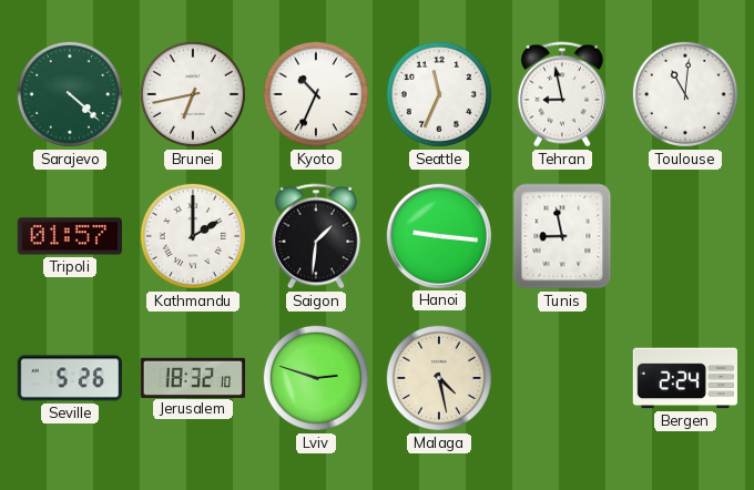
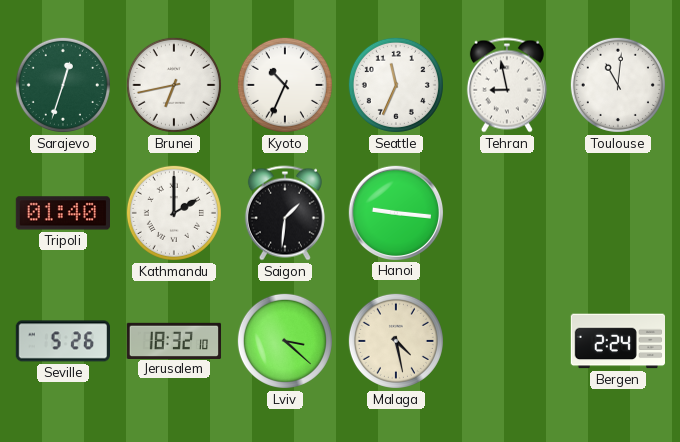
Sarajevo: 4:22 -> 12:33
Tripoli: 01:57 -> 01:40
Tunis: 8:58 -> none
Lviv: 2:48 -> 3:22
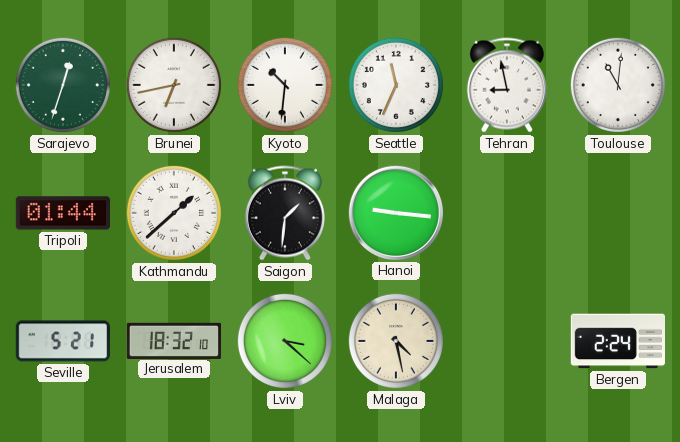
Kyoto: 10:34 -> 10:31
Tripoli: 01:40 -> 01:44
Kathmandu: 2:00 -> 1:38
Seville: 5:26 -> 5:21
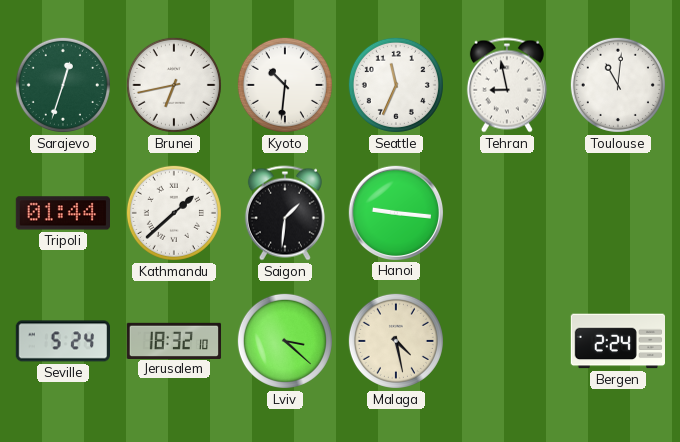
Seville: 5:21 -> 5:24
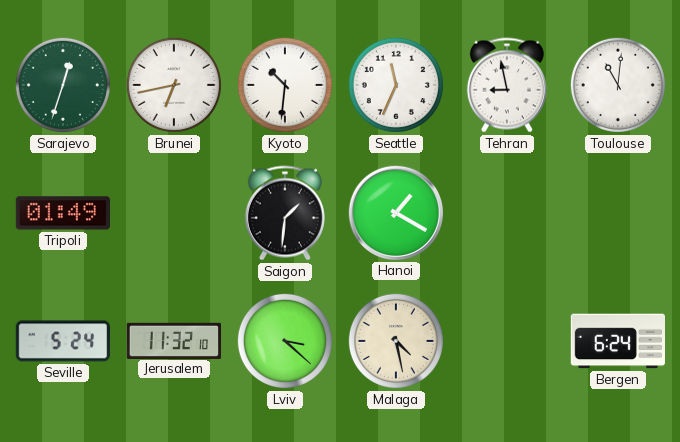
Tripoli: 01:44 -> 01:49
Kathmandu: 1:38 -> none
Hanoi: 9:16 -> 1:20
Jerusalem: 18:32 -> 11:32
Bergen: 2:24 -> 6:24
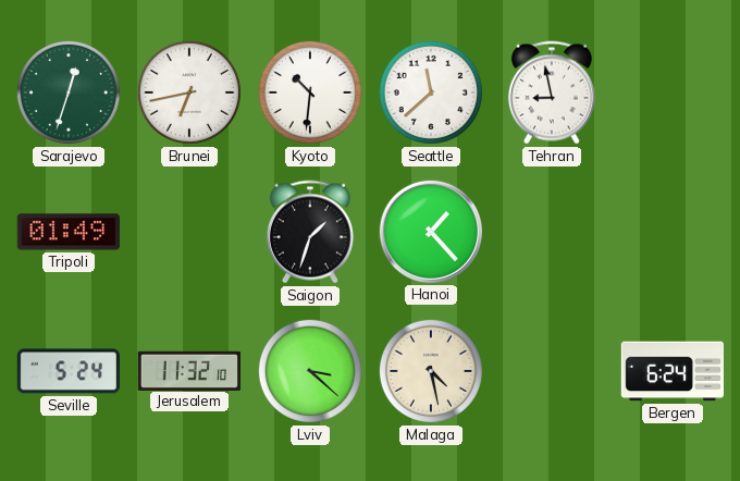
Seattle: 11:34 -> 11:38
Toulouse: 11:01 -> none
Saigon: 1:31 -> 1:33
Hanoi: 1:20 -> 1:23
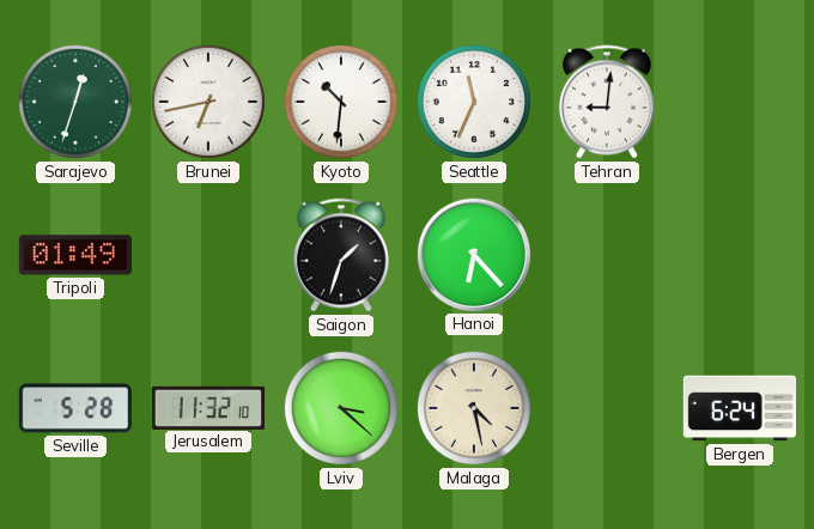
Seattle: 11:38 -> 11:34
Tehran: 8:58 -> 9:01
Hanoi: 1:23 -> 6:23
Seville: 5:24 -> 5:28
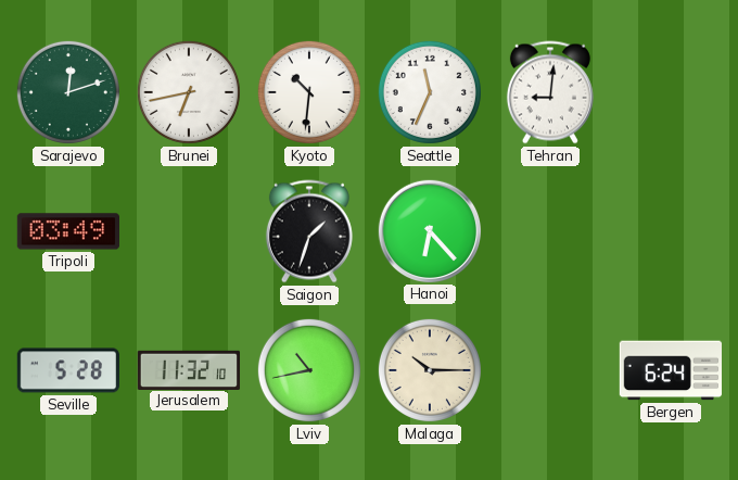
Sarajevo: 12:33 -> 12:12
Tripoli: 01:49 -> 03:49
Lviv: 3:22 -> 10:43
Malaga: 4:28 -> 10:15
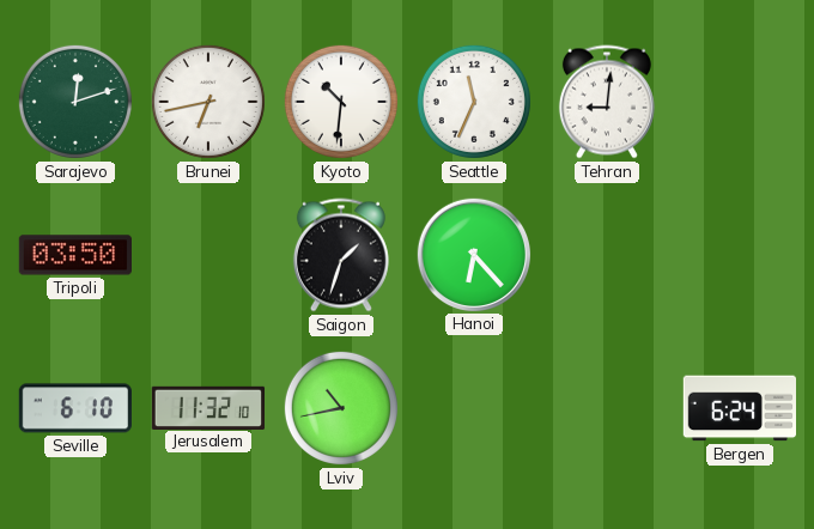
Tripoli: 03:49 -> 03:50
Seville: 5:28 -> 6:10
Malaga: 10:15 -> none
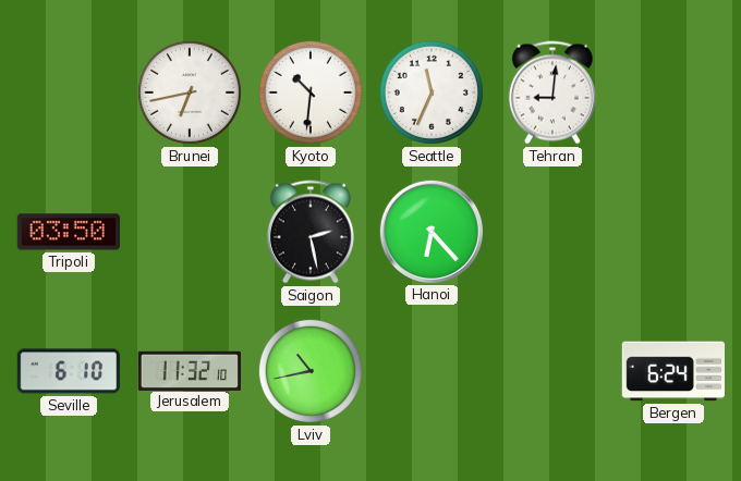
Sarajevo: 12:12 -> none
Saigon: 1:33 -> 2:28
